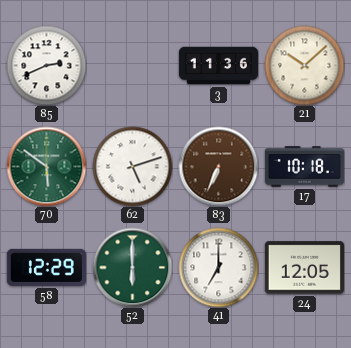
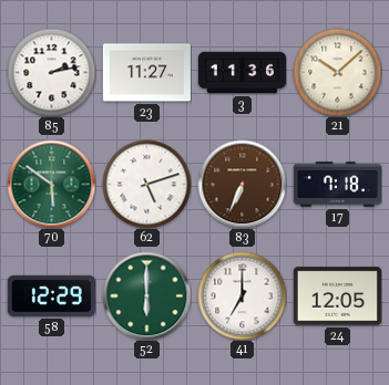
85: 2:41 -> 2:13
23: none -> 11:27
17: 10:18 -> 7:18
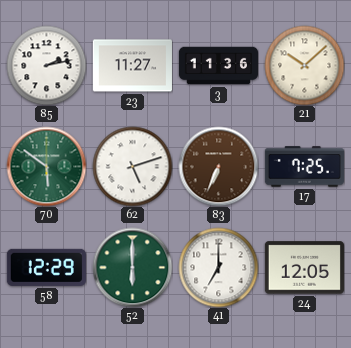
17: 7:18 -> 7:25
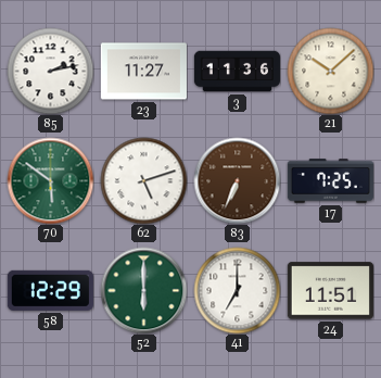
24: 12:05 -> 11:51
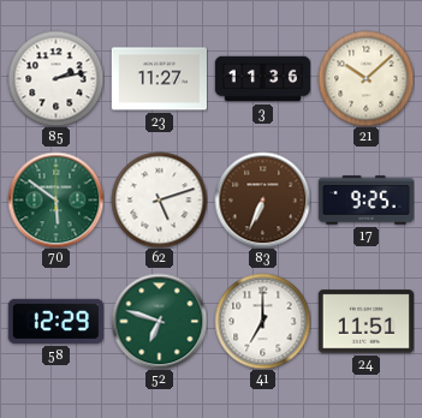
17: 7:25 -> 9:25
52: 6:00 -> 6:48
